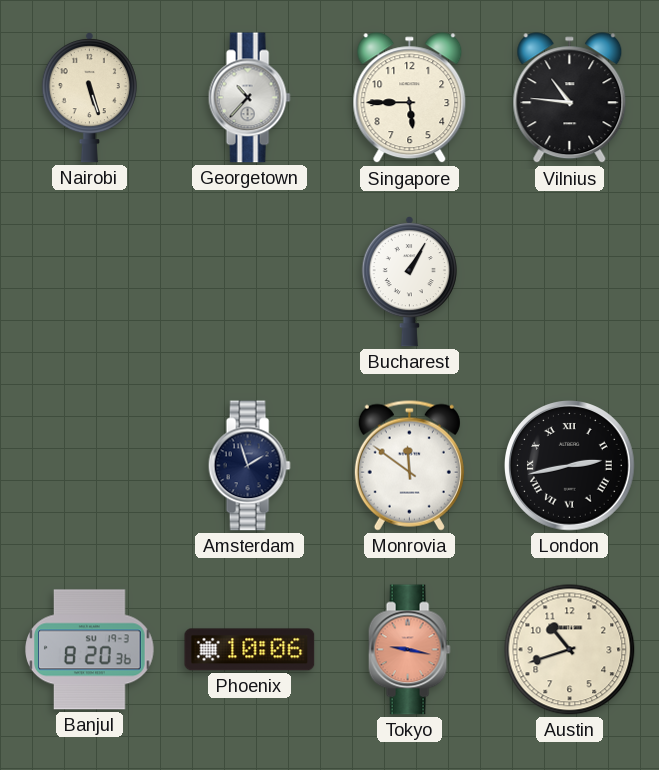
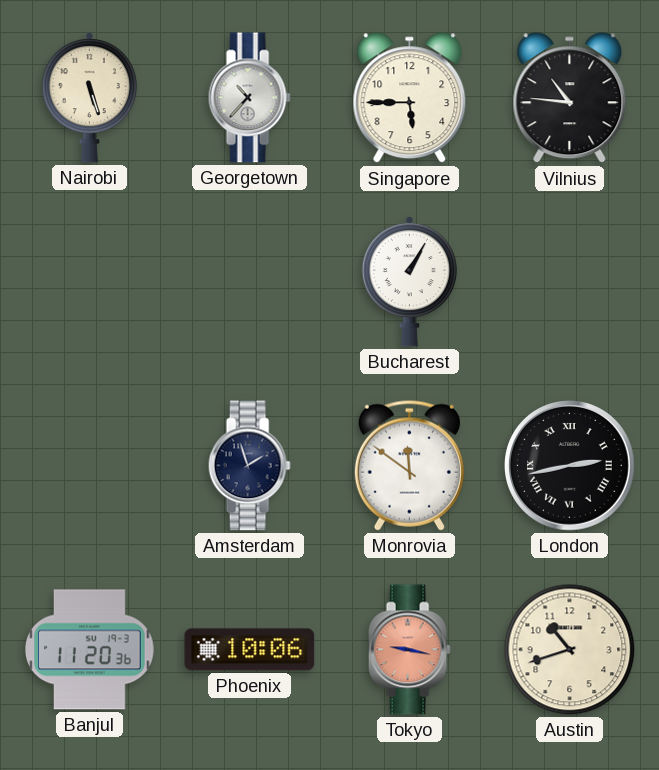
Banjul: 8:20 -> 11:20
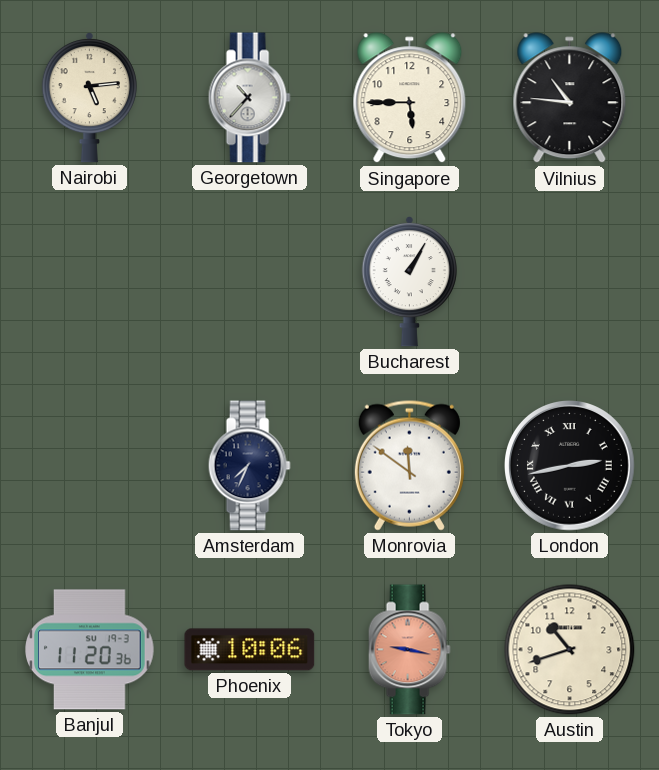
Nairobi: 5:27 -> 5:14
Amsterdam: 1:57 -> 7:34
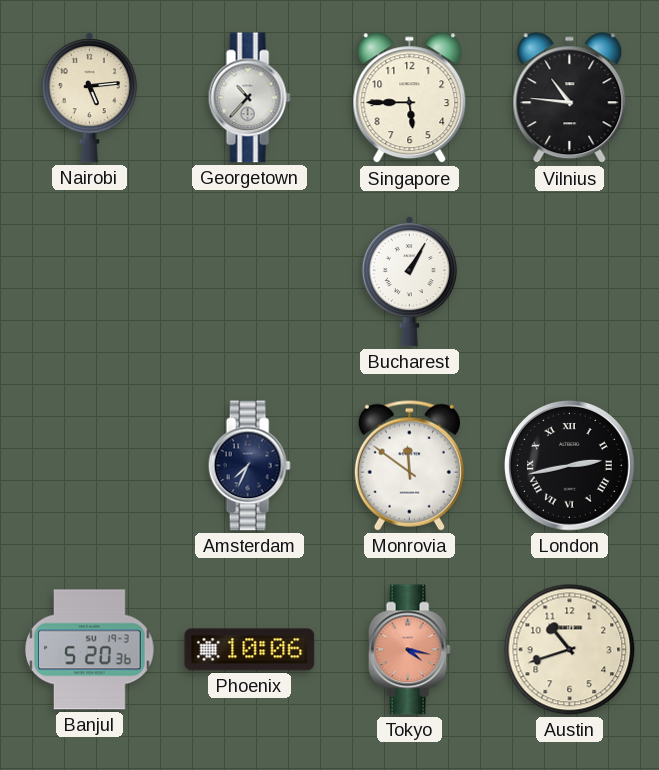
Banjul: 11:20 -> 5:20
Tokyo: 9:17 -> 4:17
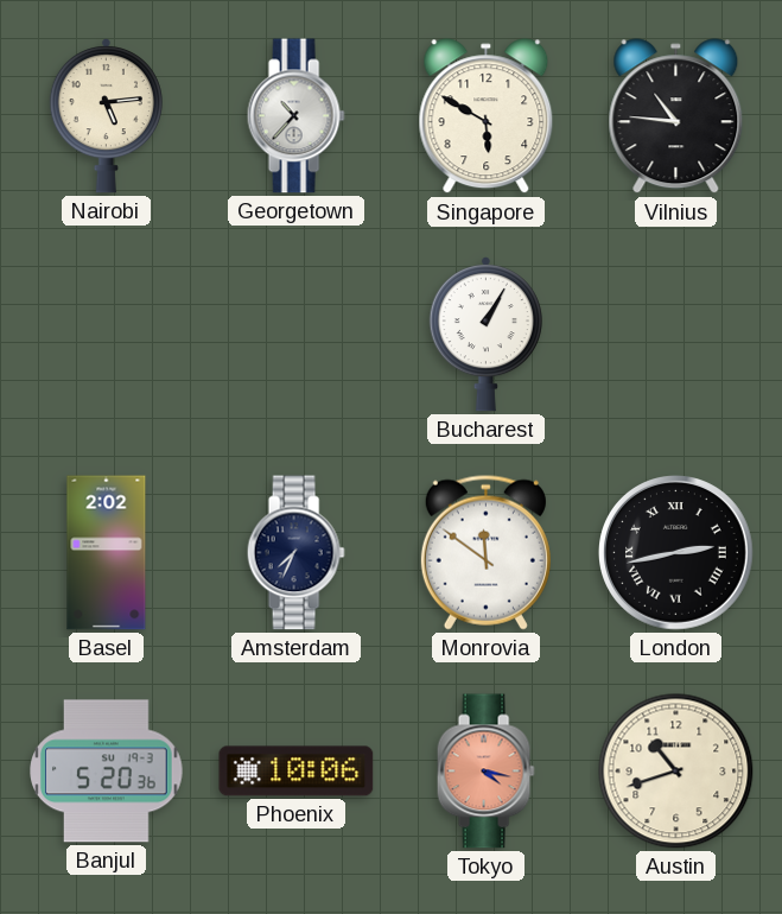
Singapore: 5:45 -> 5:50
Basel: none -> 2:02
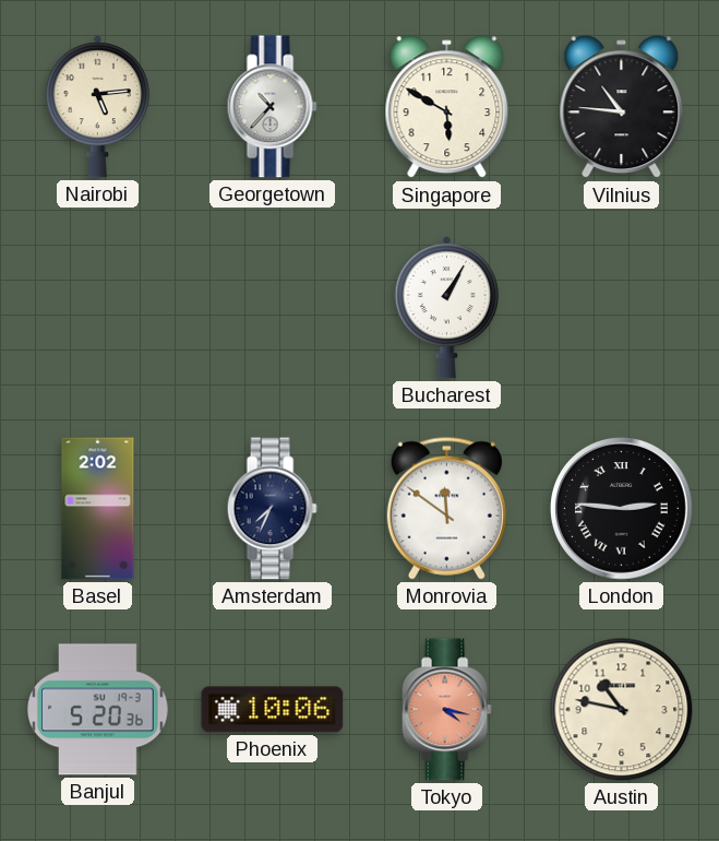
London: 2:43 -> 2:46
Austin: 10:42 -> 10:47
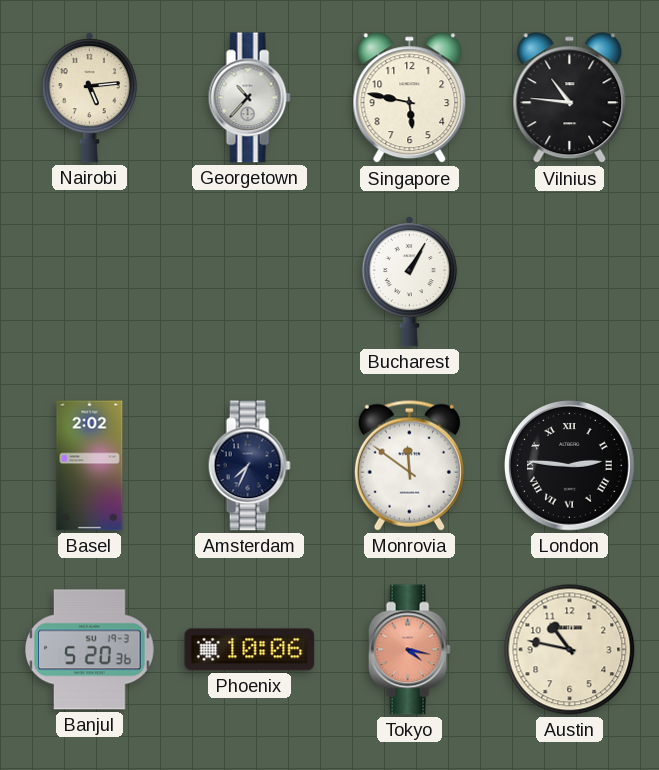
Singapore: 5:50 -> 5:47
